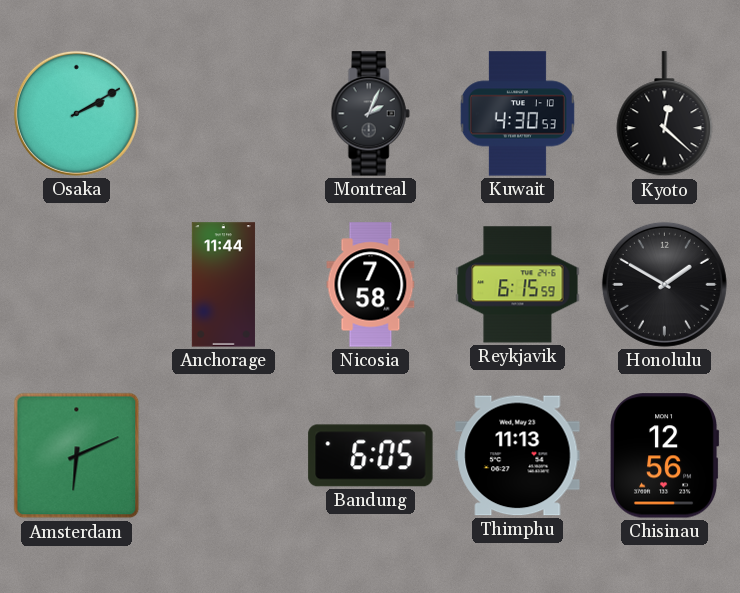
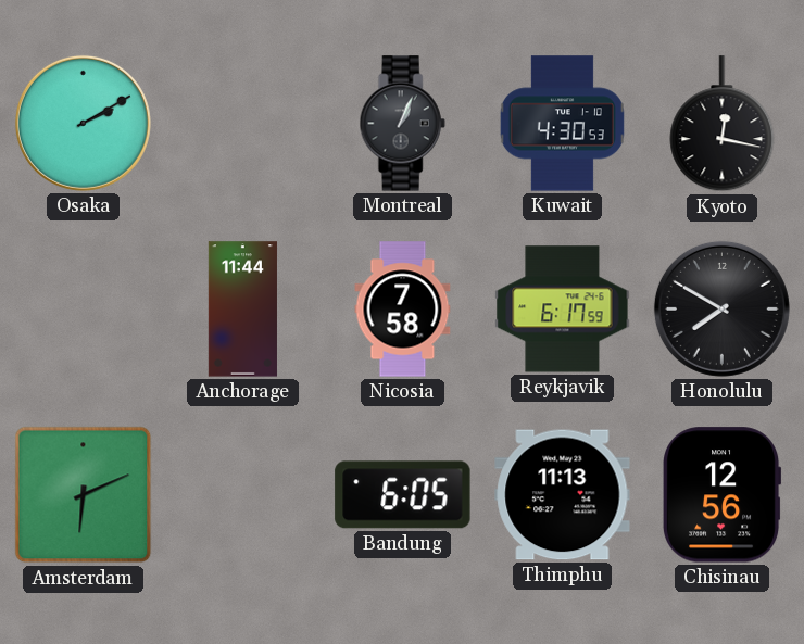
Montreal: 2:04 -> 1:04
Kyoto: 12:22 -> 12:17
Reykjavik: 6:15 -> 6:17
Honolulu: 1:50 -> 7:50
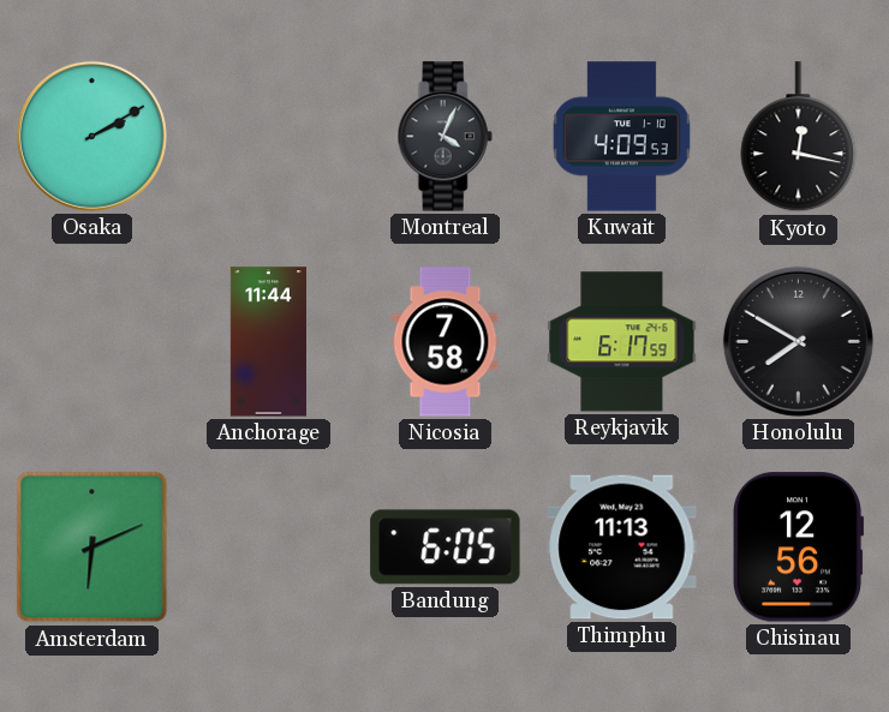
Montreal: 1:04 -> 4:04
Kuwait: 4:30 -> 4:09
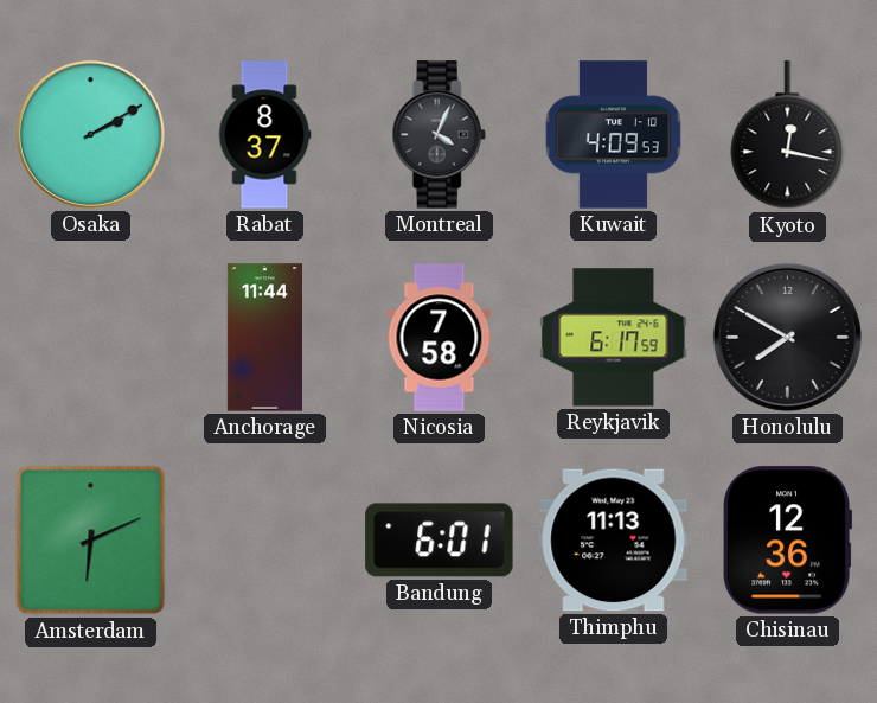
Rabat: none -> 8:37
Bandung: 6:05 -> 6:01
Chisinau: 12:56 -> 12:36
